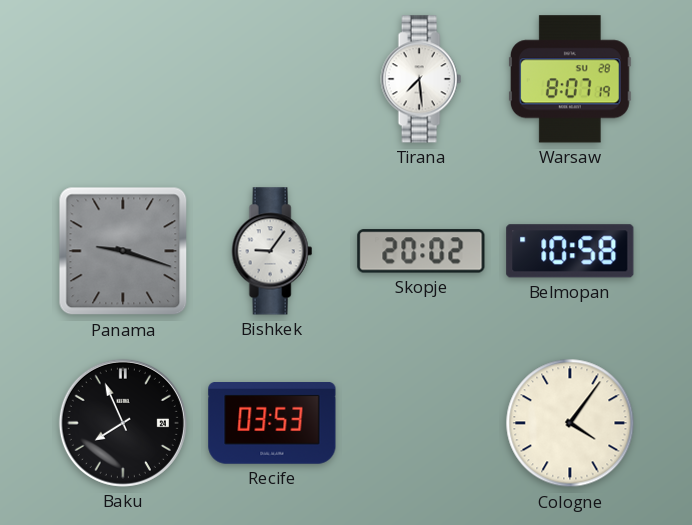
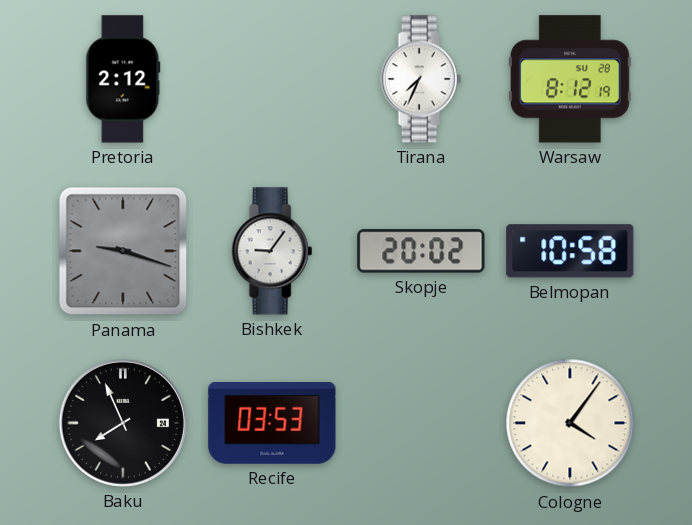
Pretoria: none -> 2:12
Tirana: 7:29 -> 7:34
Warsaw: 8:07 -> 8:12
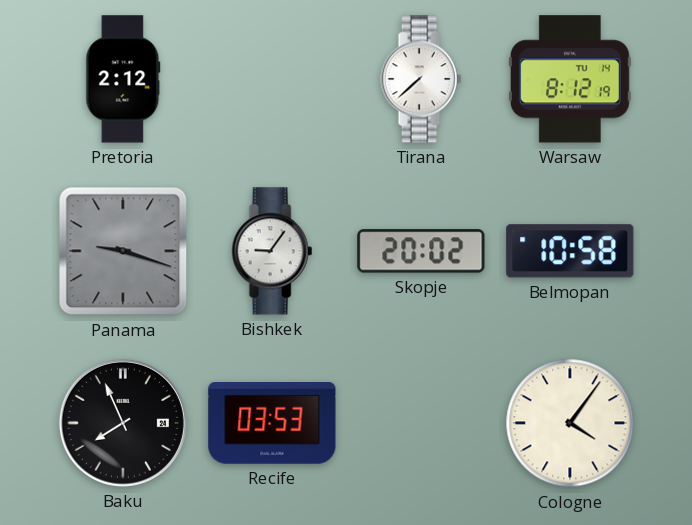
Tirana: 7:34 -> 7:38
Warsaw date: SU 28 -> TU 14
